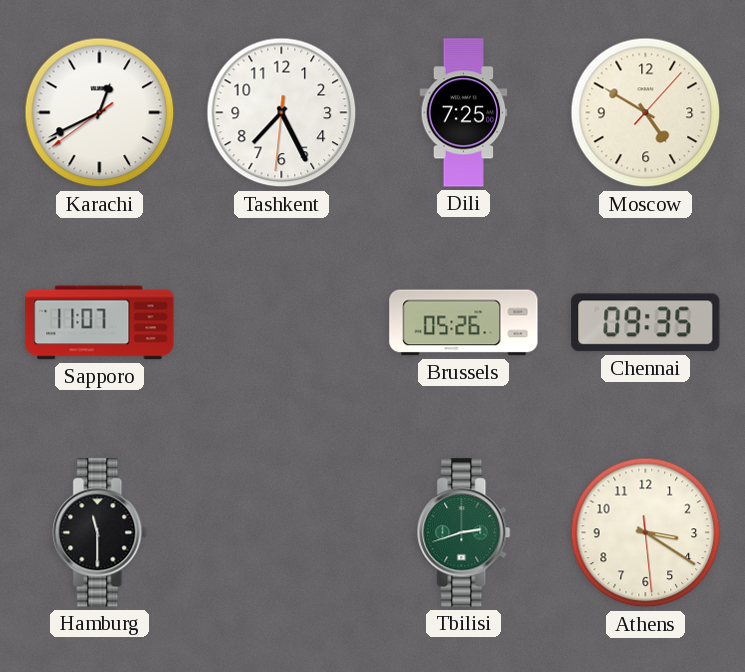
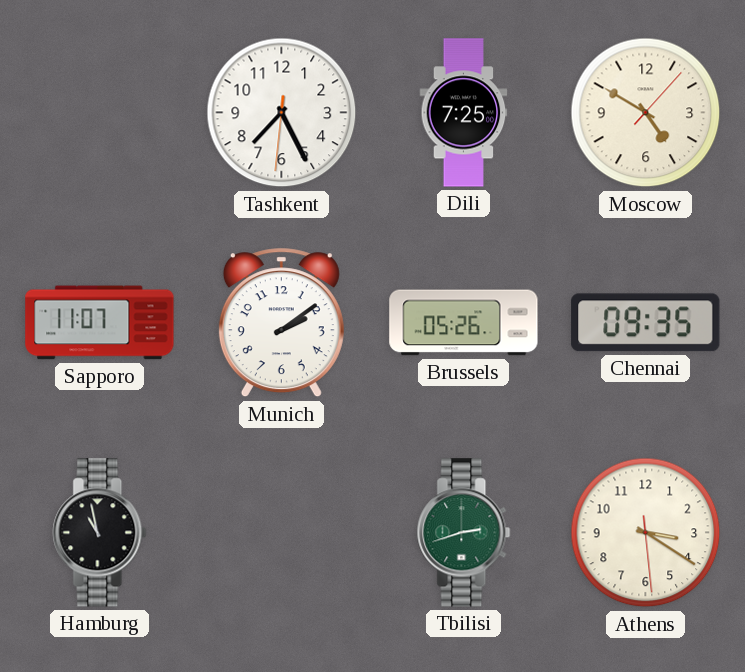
Karachi: 12:40 -> none
Munich: none -> 2:09
Hamburg: 11:30 -> 10:58
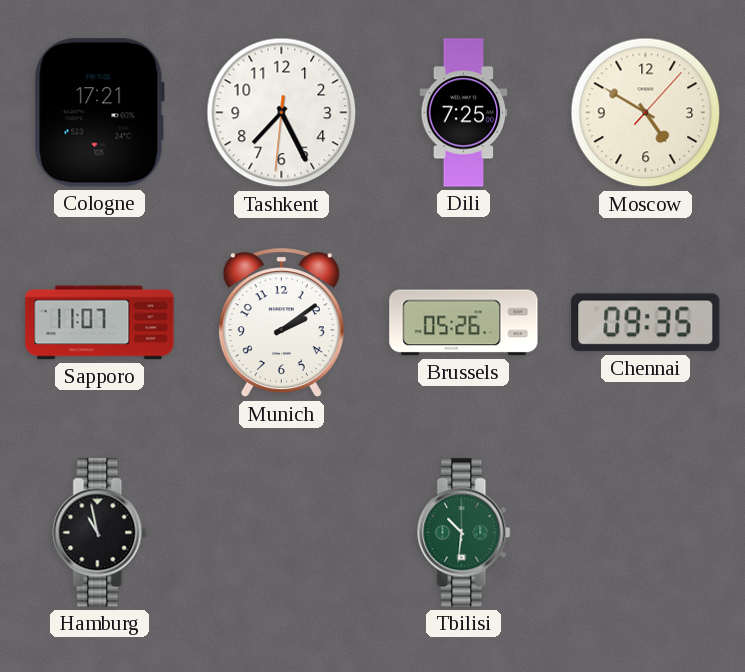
Cologne: none -> 17:21
Tbilisi: 2:42 -> 10:31
Athens: 3:20 -> none
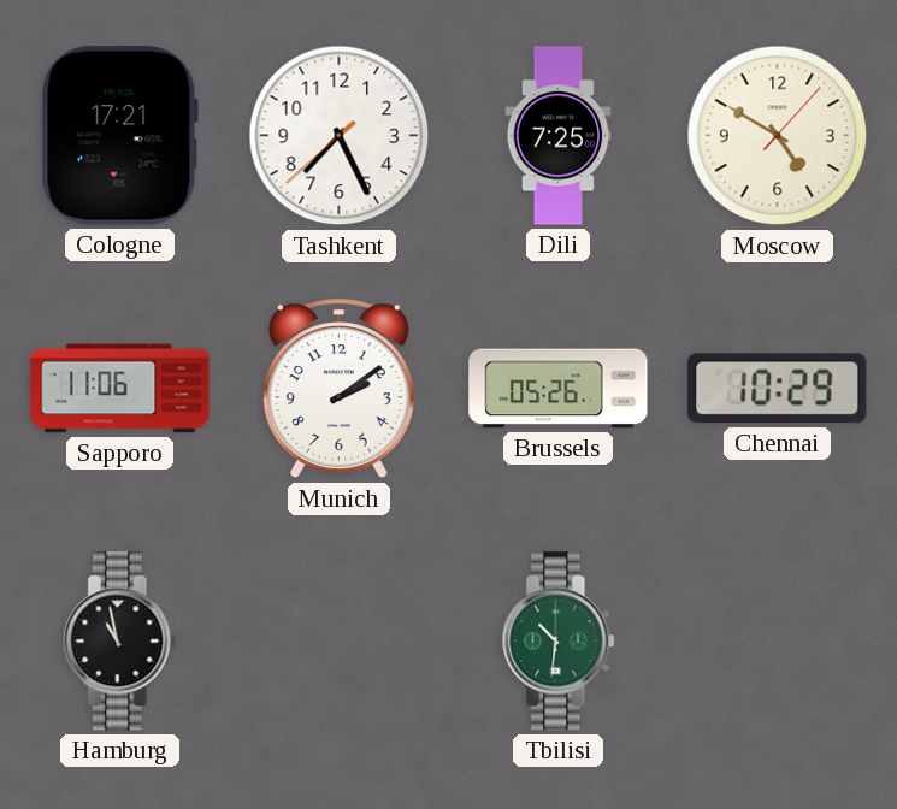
Tashkent: 7:25:31 -> 7:25:38
Sapporo: 11:07 -> 11:06
Chennai: 09:35 -> 10:29
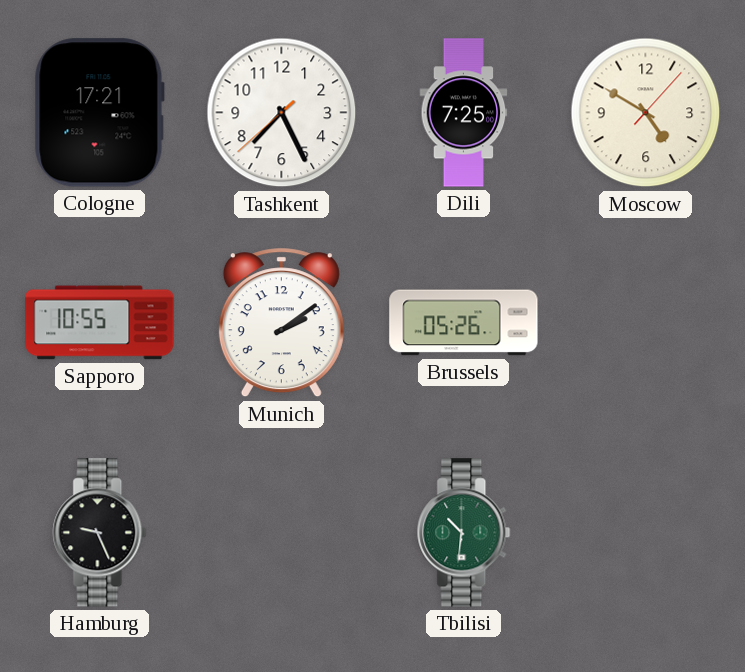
Sapporo: 11:06 -> 10:55
Chennai: 10:29 -> none
Hamburg: 10:58 -> 9:26
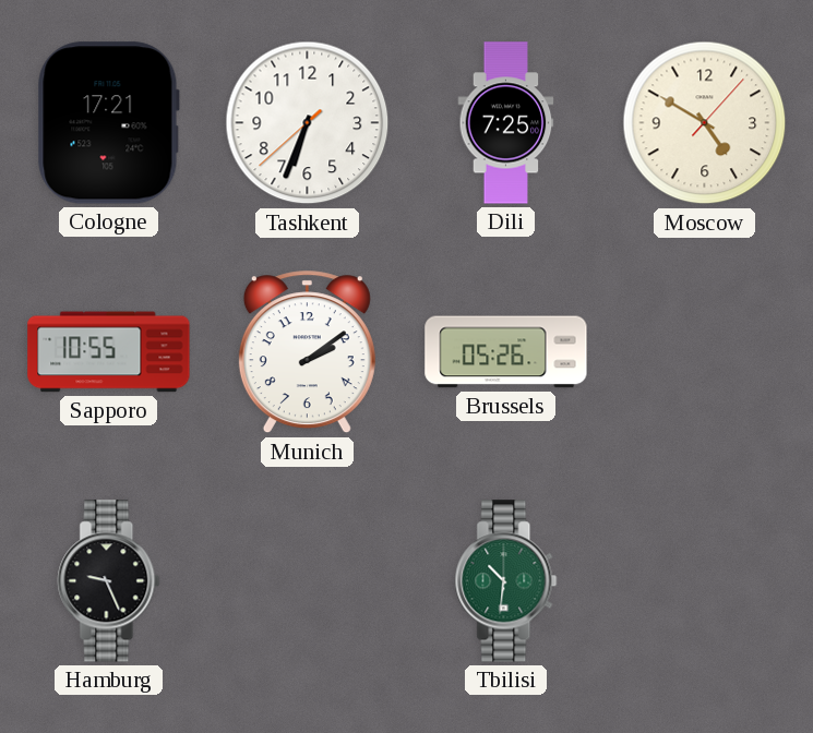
Tashkent: 7:25 -> 6:33
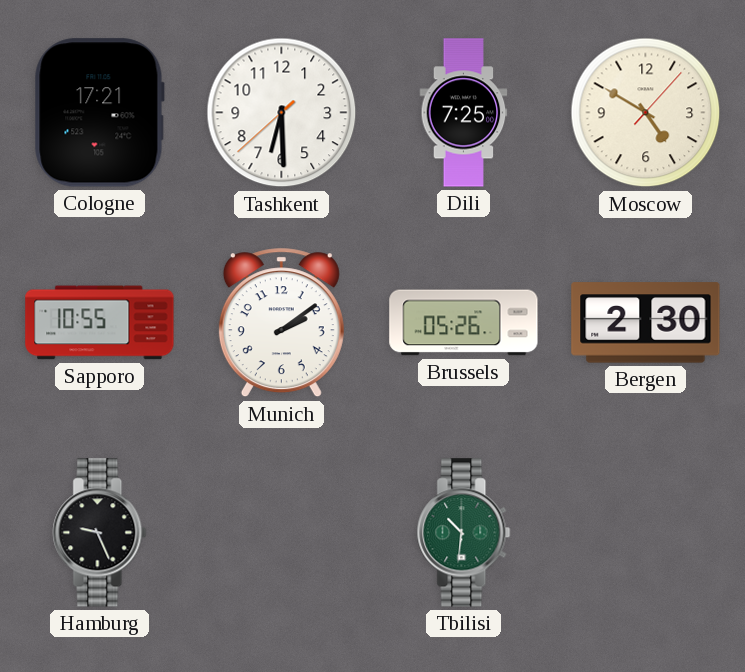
Tashkent: 6:33 -> 6:29
Bergen: none -> 2:30
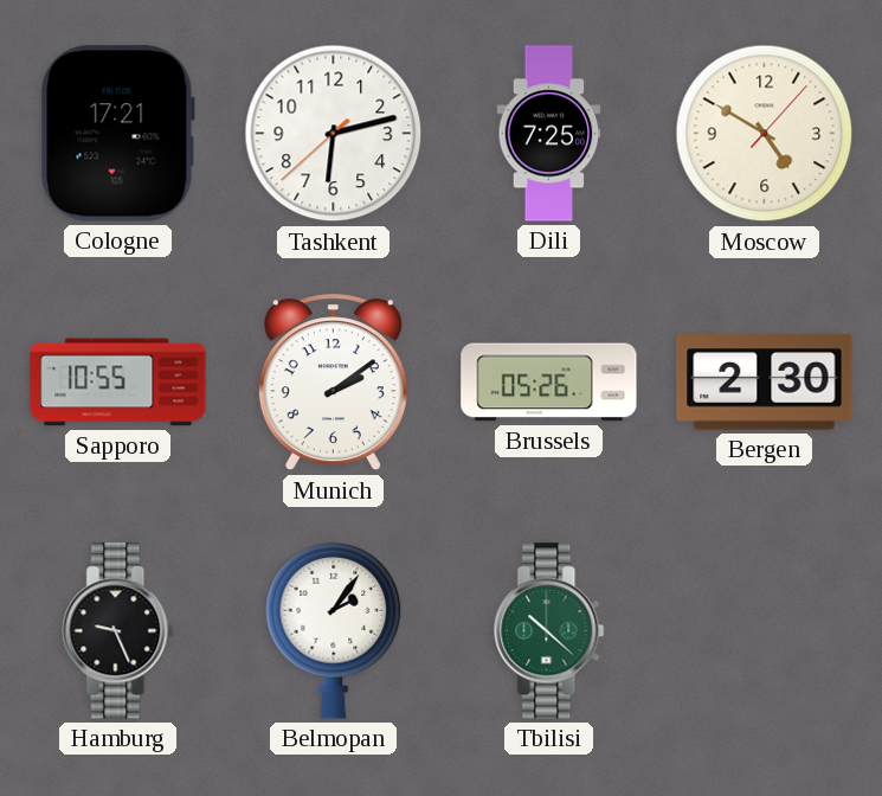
Tashkent: 6:29 -> 6:12
Belmopan: none -> 2:06
Tbilisi: 10:31 -> 10:22
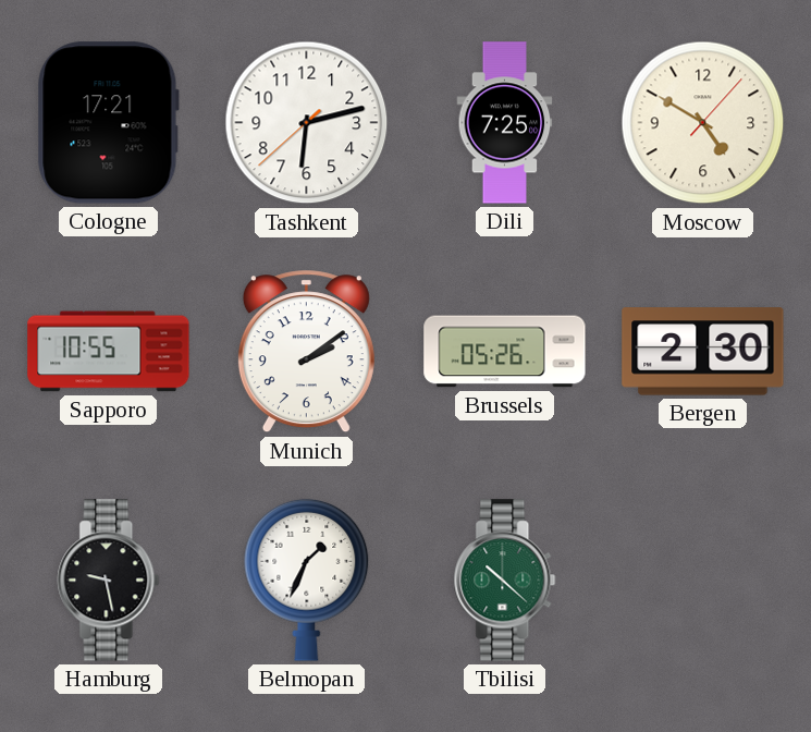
Hamburg: 9:26 -> 9:28
Belmopan: 2:06 -> 1:34
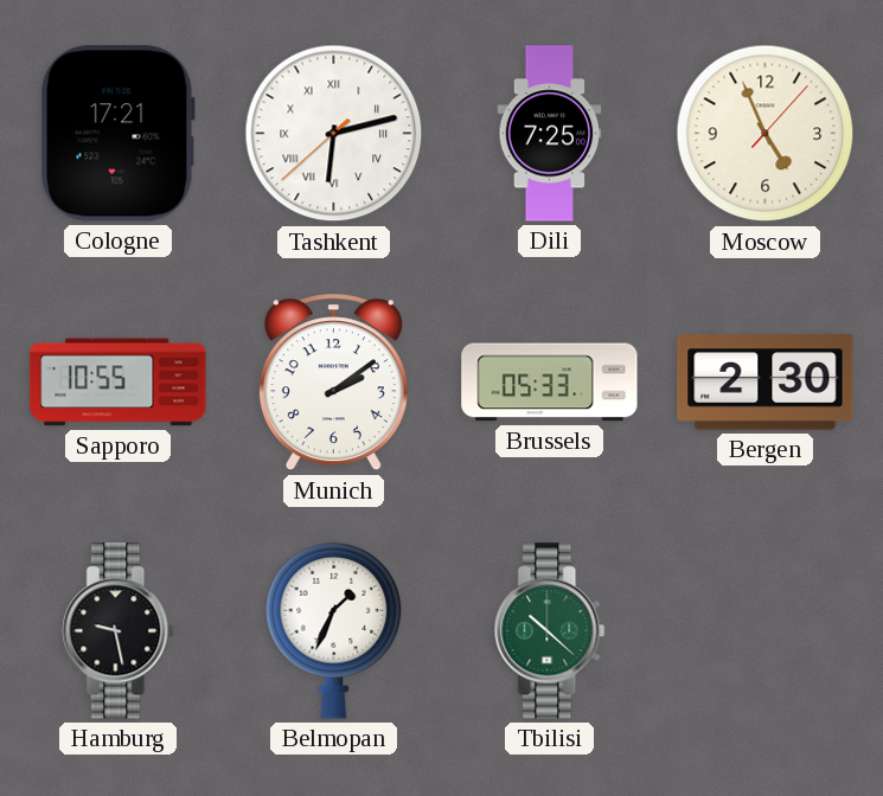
Tashkent numerals: Arabic -> Roman
Moscow: 4:50 -> 4:56
Brussels: 05:26 -> 05:33
